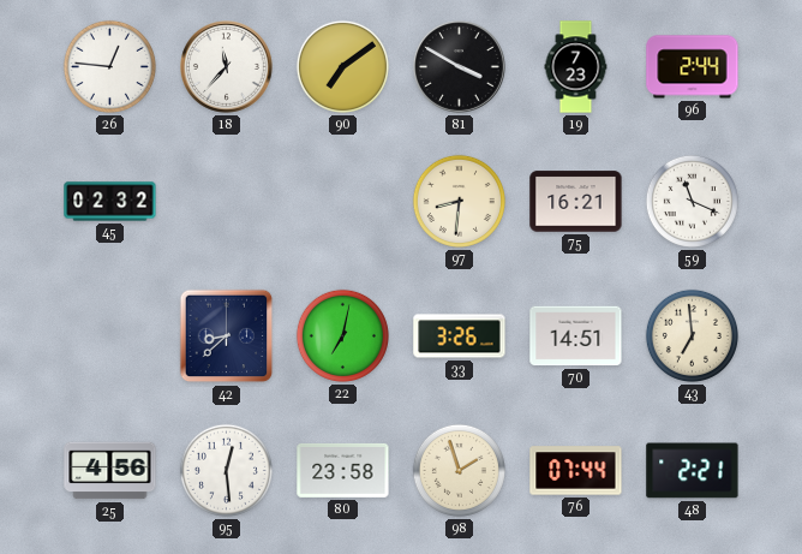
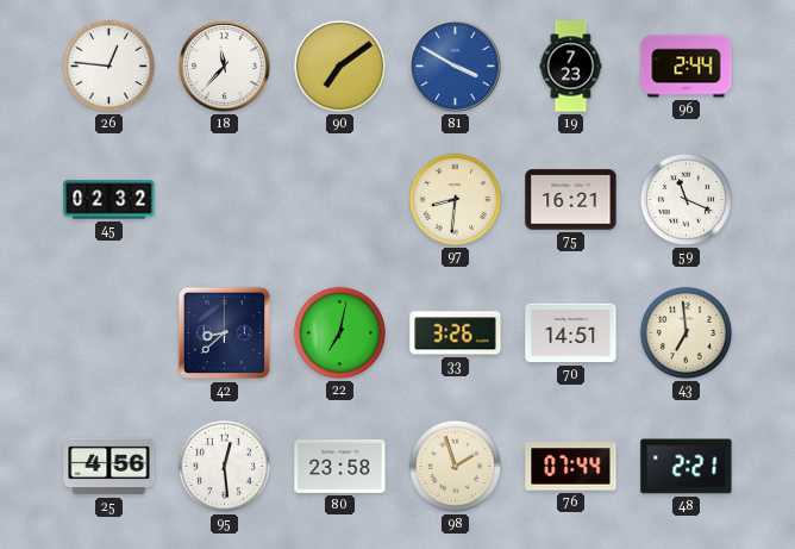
81 dial: black -> blue
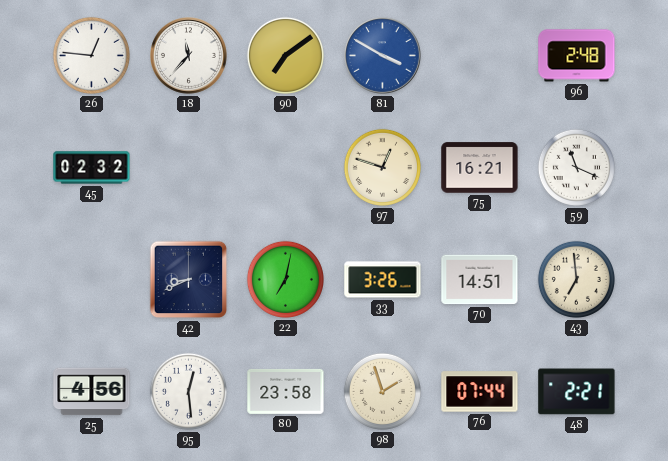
19: 7:23 -> none
96: 2:44 -> 2:48
97: 8:31 -> 12:48
42: 8:38 -> 8:41
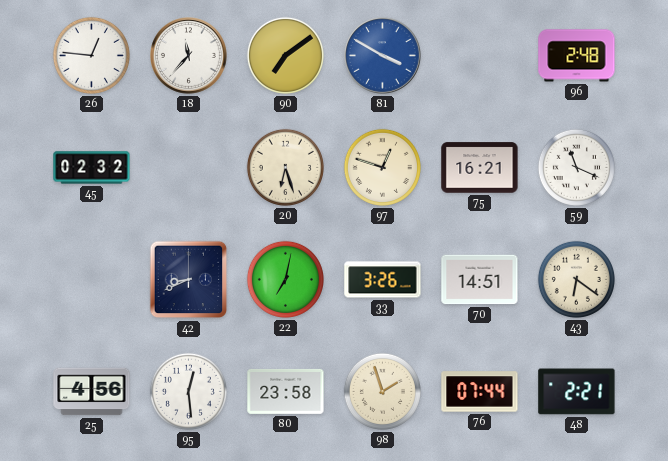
20: none -> 6:27
43: 6:59 -> 6:21
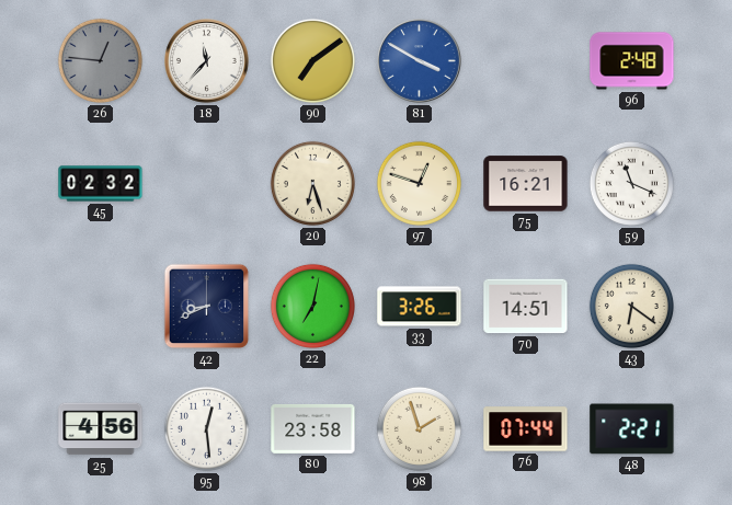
26 dial: white -> grey
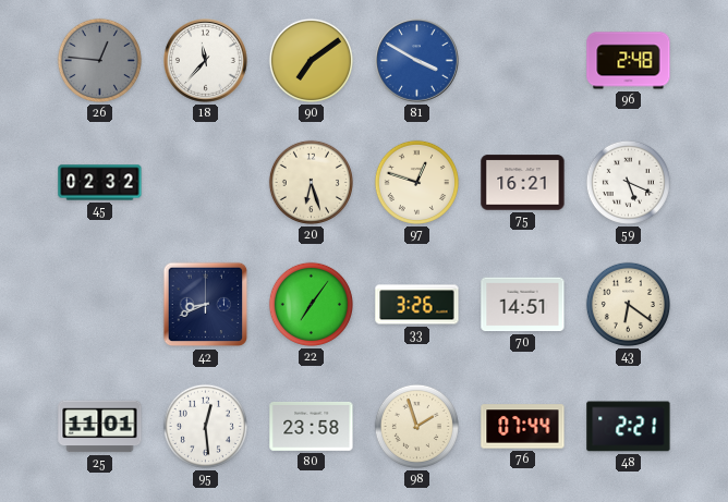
59: 11:19 -> 5:19
22: 7:02 -> 7:06
25: 4:56 -> 11:01
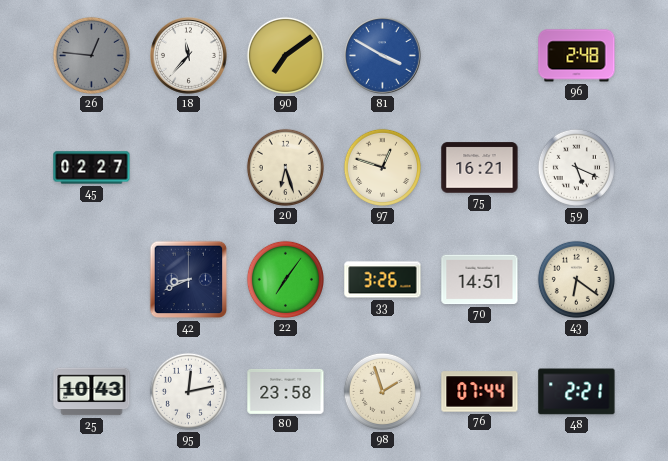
45: 02:32 -> 02:27
25: 11:01 -> 10:43
95: 12:29 -> 12:13
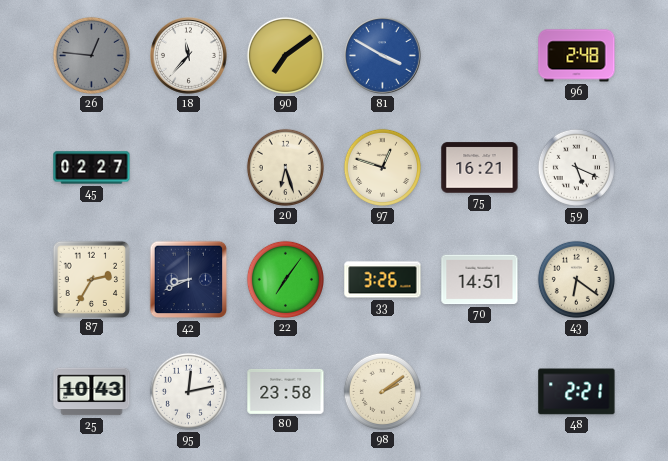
87: none -> 2:35
98: 1:57 -> 2:09
76: 07:44 -> none
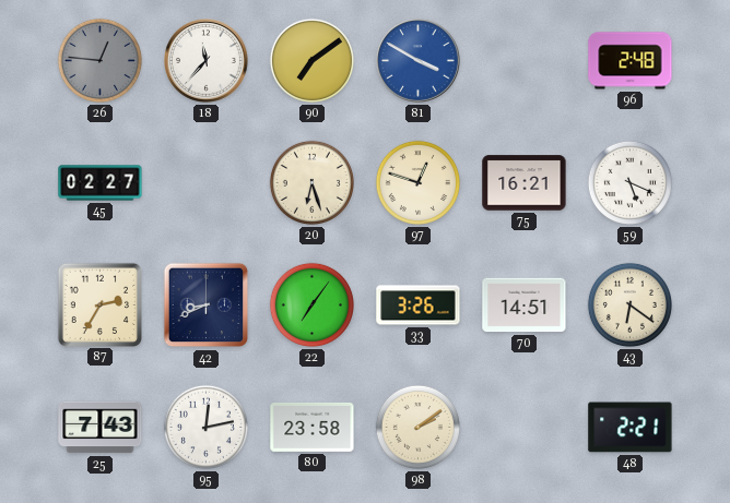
25: 10:43 -> 7:43
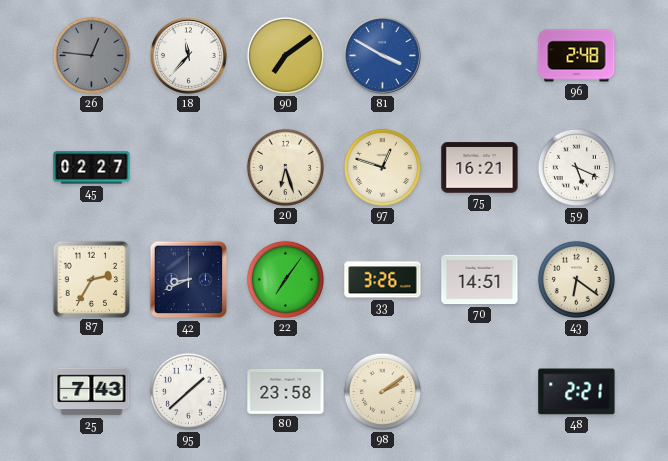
95: 12:13 -> 1:38
